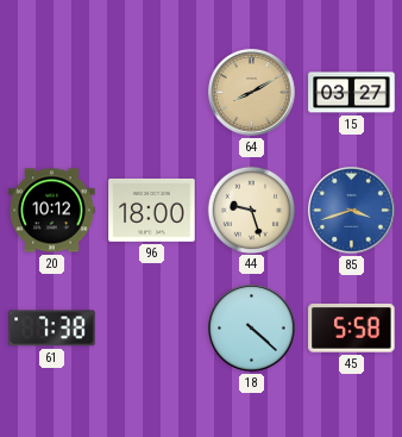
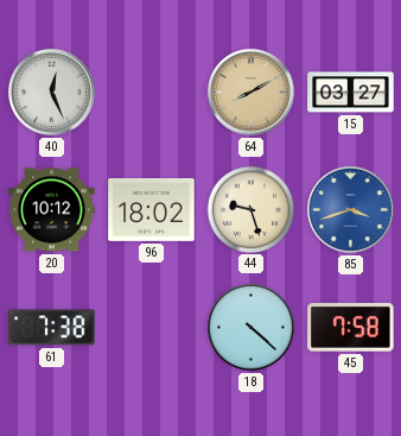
40: none -> 12:26
96: 18:00 -> 18:02
45: 5:58 -> 7:58
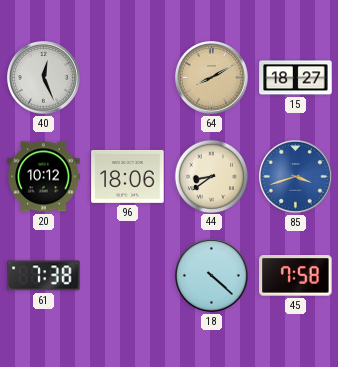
15: 03:27 -> 18:27
96: 18:02 -> 18:06
44: 9:27 -> 8:39
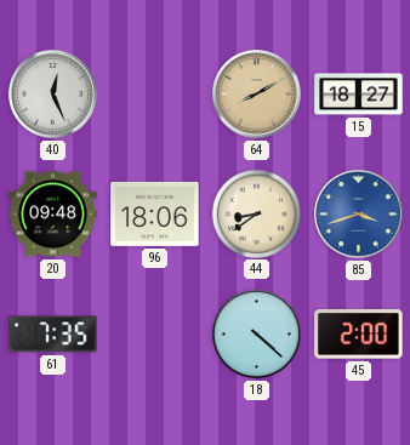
20: 10:12 -> 09:48
61: 7:38 -> 7:35
45: 7:58 -> 2:00
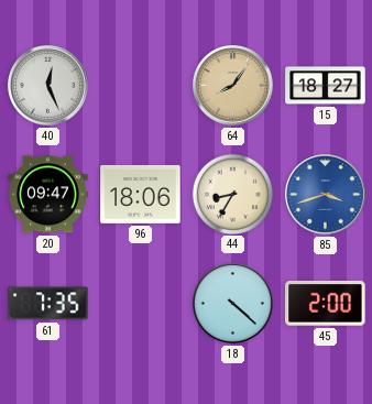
64: 8:10 -> 8:06
20: 09:48 -> 09:47
44: 8:39 -> 8:35
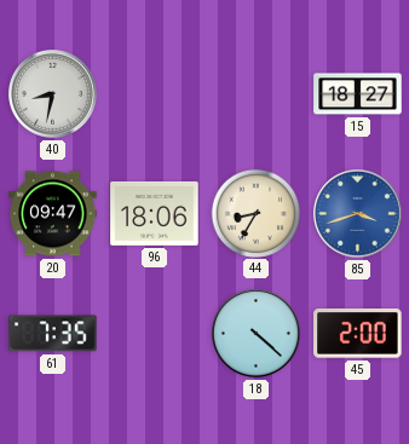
40: 12:26 -> 8:32
64: 8:06 -> none
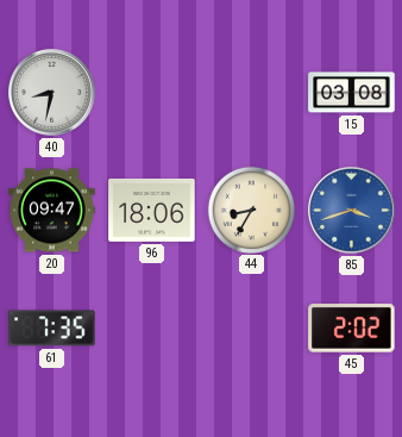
15: 18:27 -> 03:08
18: 4:22 -> none
45: 2:00 -> 2:02
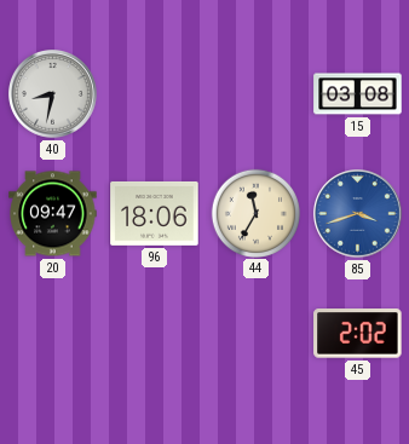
44: 8:35 -> 11:35
61: 7:35 -> none
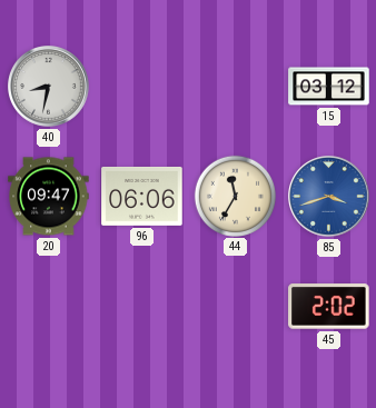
15: 03:08 -> 03:12
96: 18:06 -> 06:06
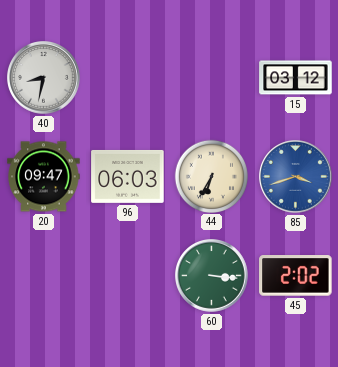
96: 06:06 -> 06:03
44: 11:35 -> 6:35
60: none -> 3:16
